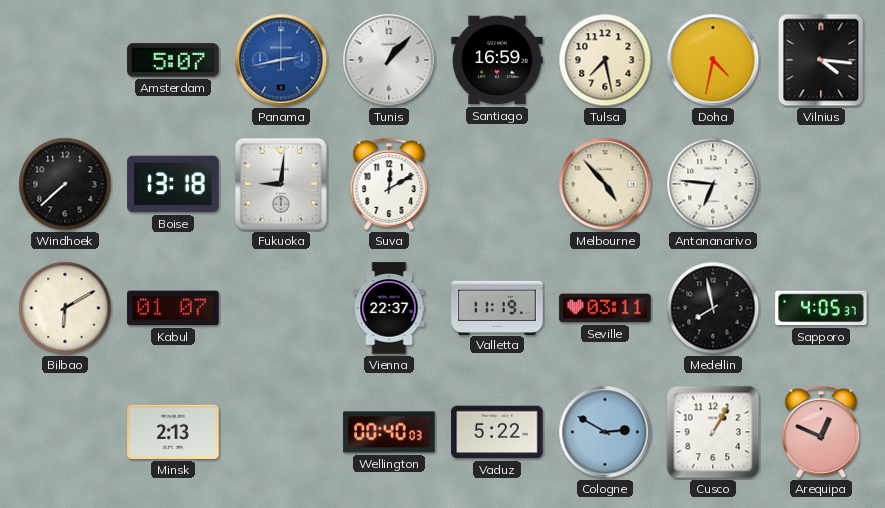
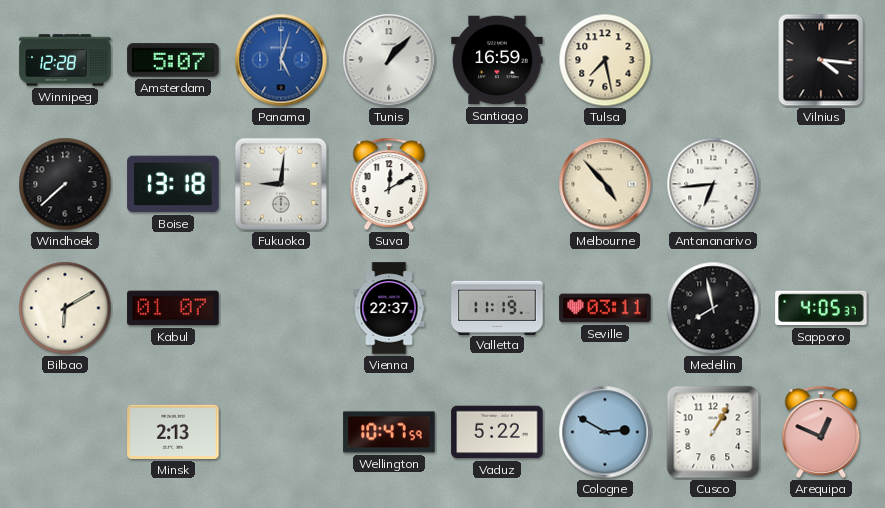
Winnipeg: none -> 12:28
Panama: 2:43 -> 5:03
Doha: 4:32 -> none
Antananarivo: 6:46 -> 6:44
Wellington: 00:40 -> 10:47
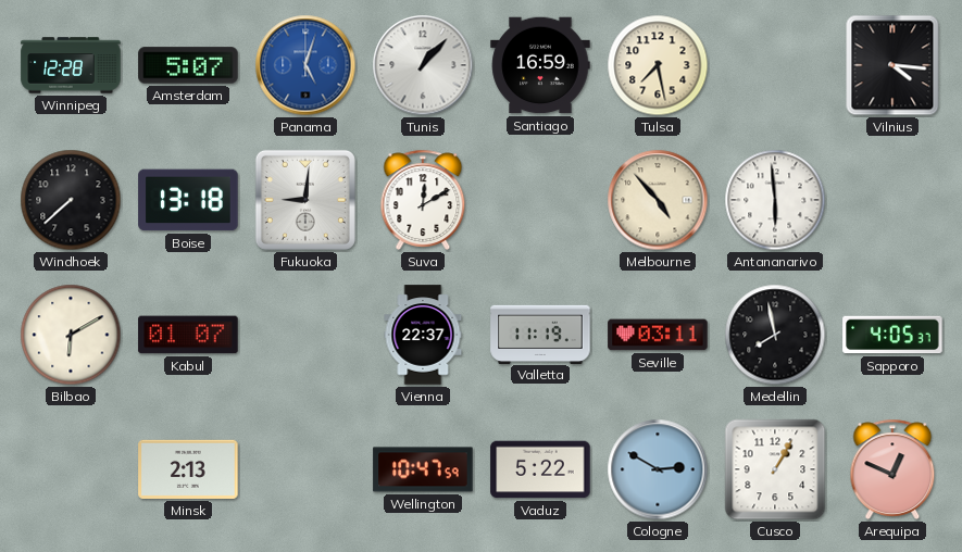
Antananarivo: 6:44 -> 5:59
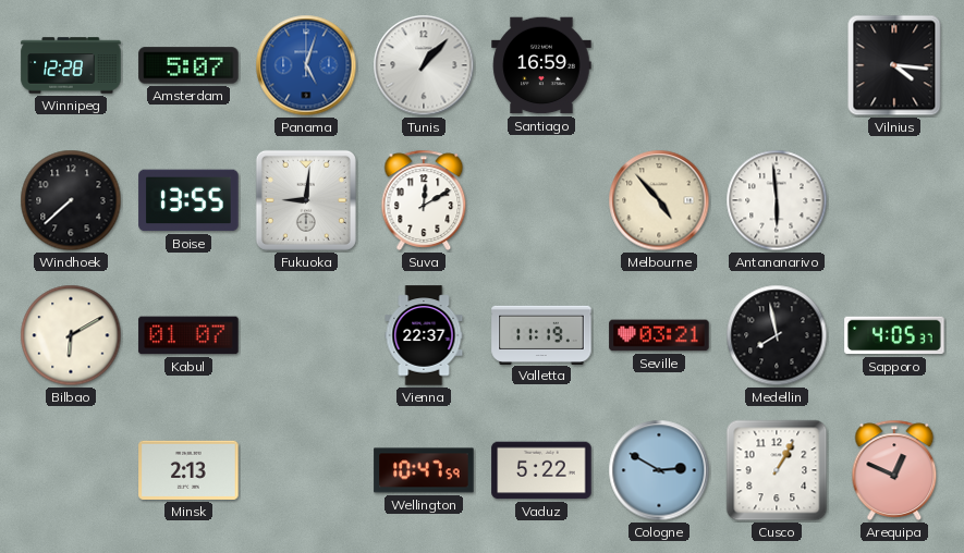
Tulsa: 7:28 -> none
Boise: 13:18 -> 13:55
Seville: 03:11 -> 03:21
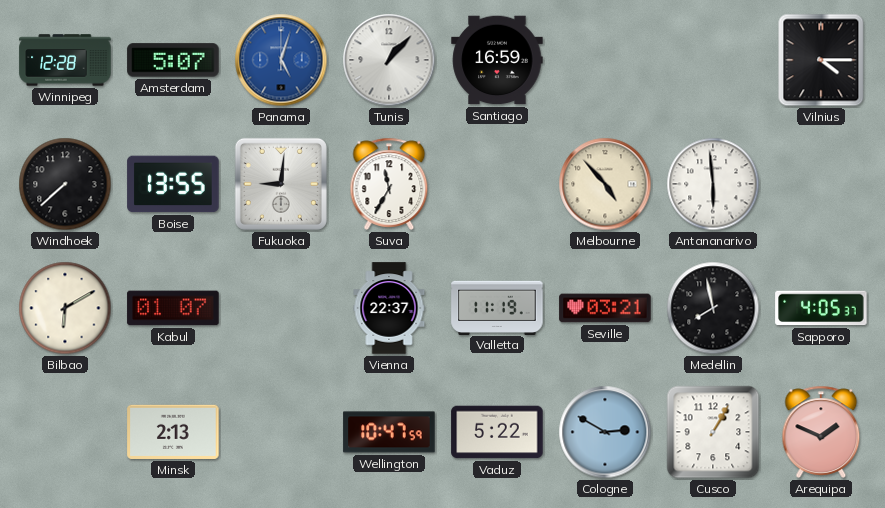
Vilnius: 4:16 -> 4:15
Suva: 12:10 -> 11:35
Arequipa: 12:49 -> 1:49
